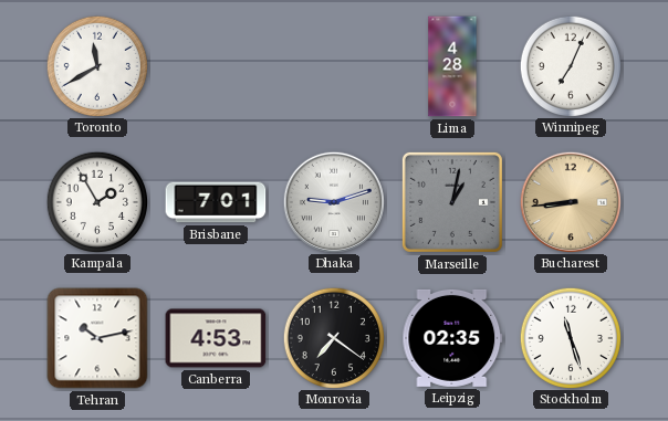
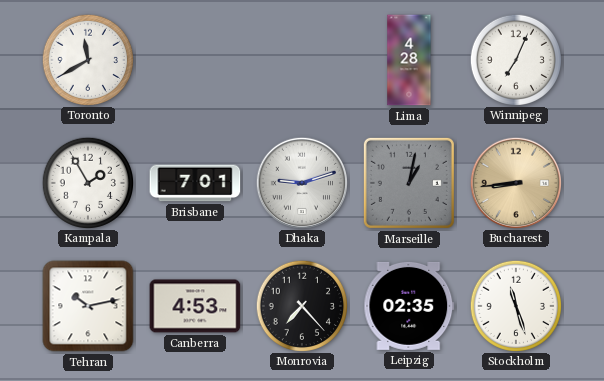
Monrovia: 7:21 -> 7:23
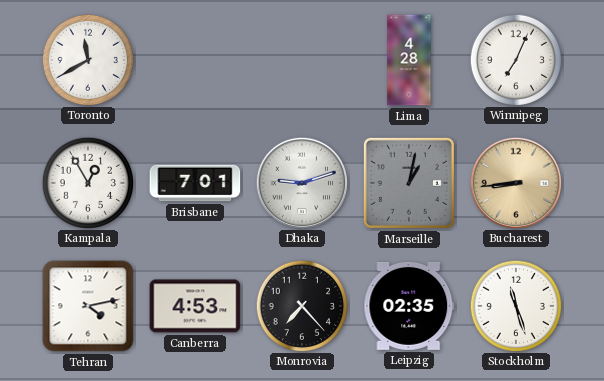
Kampala: 1:55 -> 12:55
Tehran: 10:13 -> 4:13
